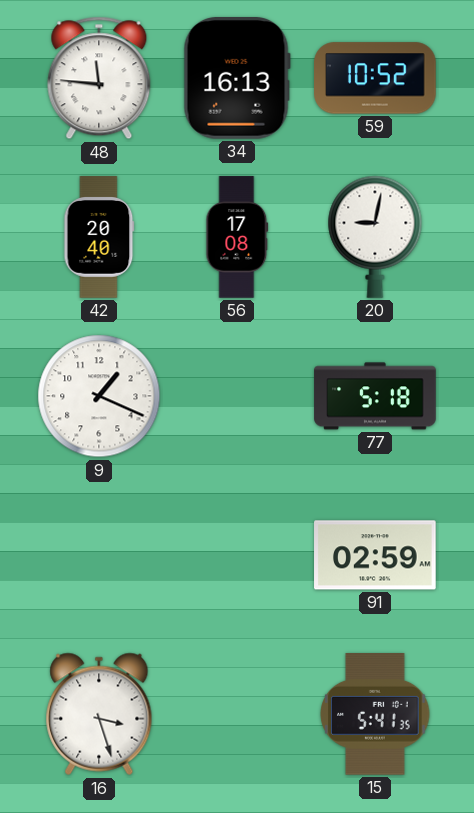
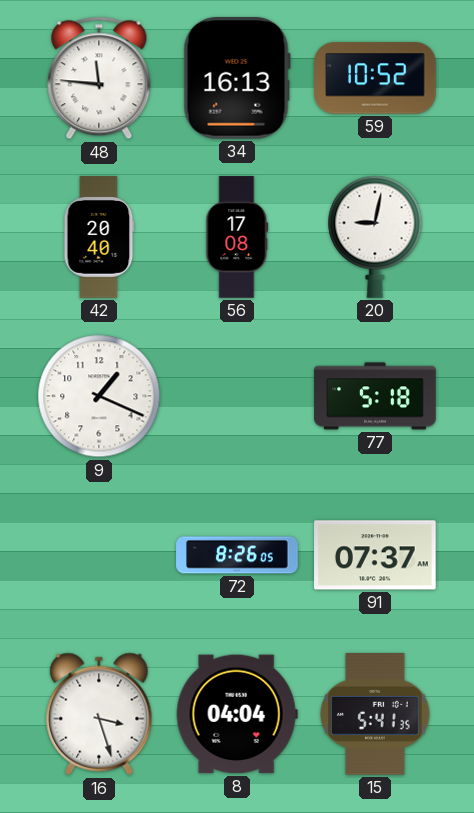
72: none -> 8:26
91: 02:59 -> 07:37
8: none -> 04:04
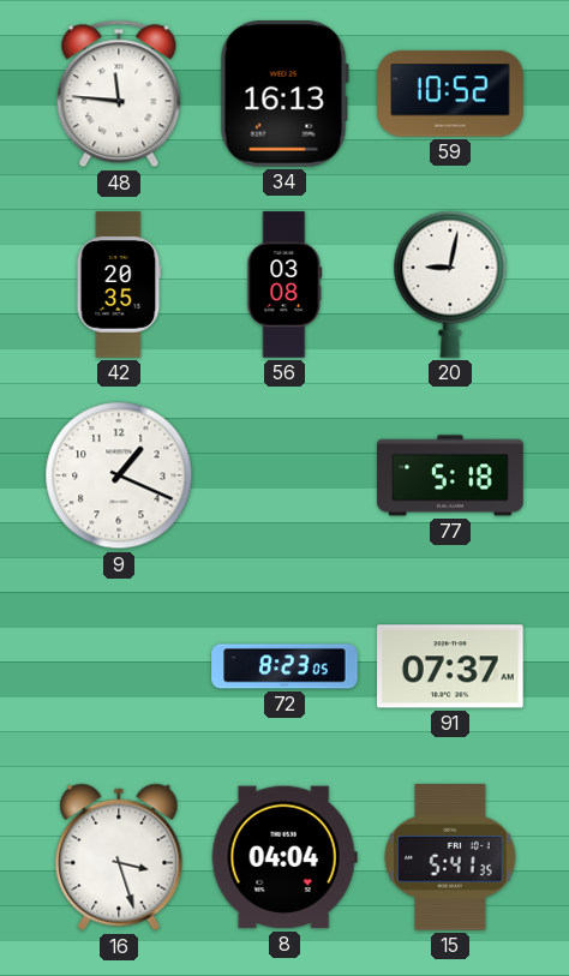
42: 20:40 -> 20:35
56: 17:08 -> 03:08
72: 8:26 -> 8:23
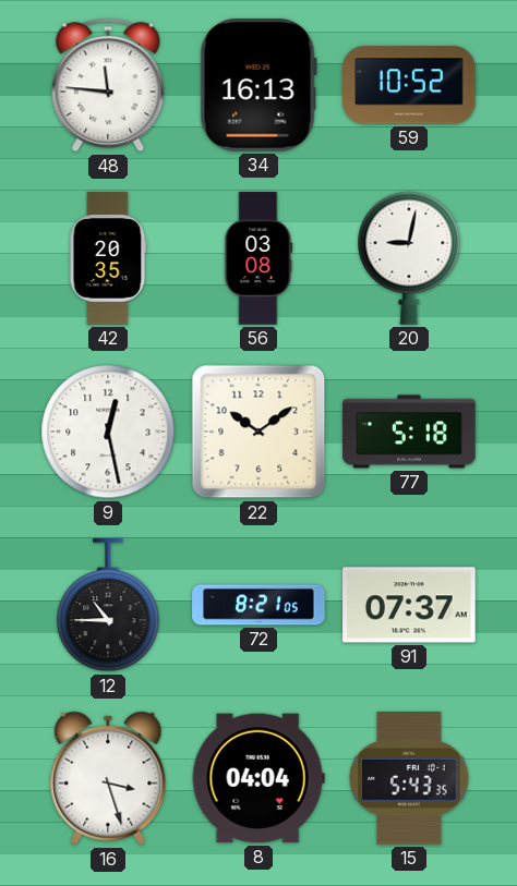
9: 1:19 -> 12:28
22: none -> 10:09
12: none -> 10:45
72: 8:23 -> 8:21
15: 5:41 -> 5:43
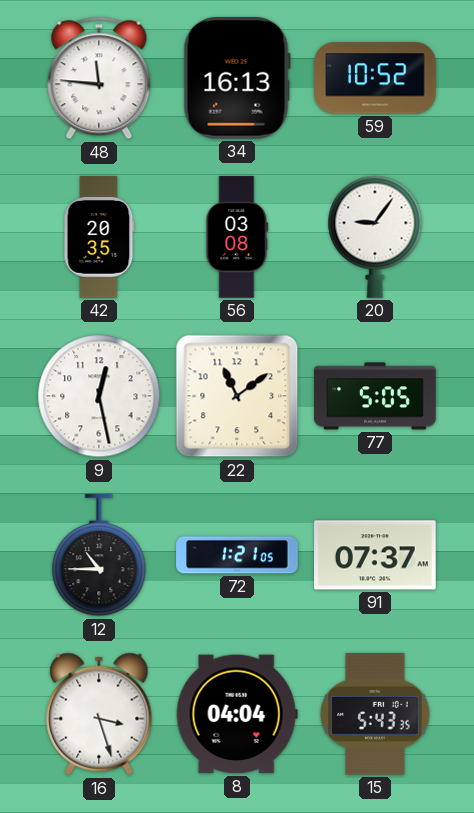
20: 9:02 -> 9:06
22: 10:09 -> 11:09
77: 5:18 -> 5:05
72: 8:21 -> 1:21
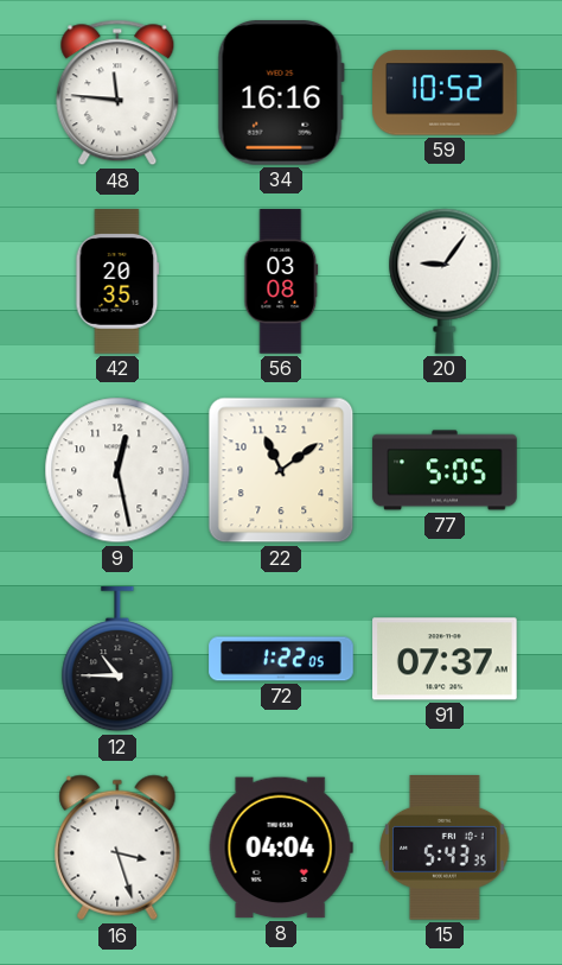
34: 16:13 -> 16:16
72: 1:21 -> 1:22
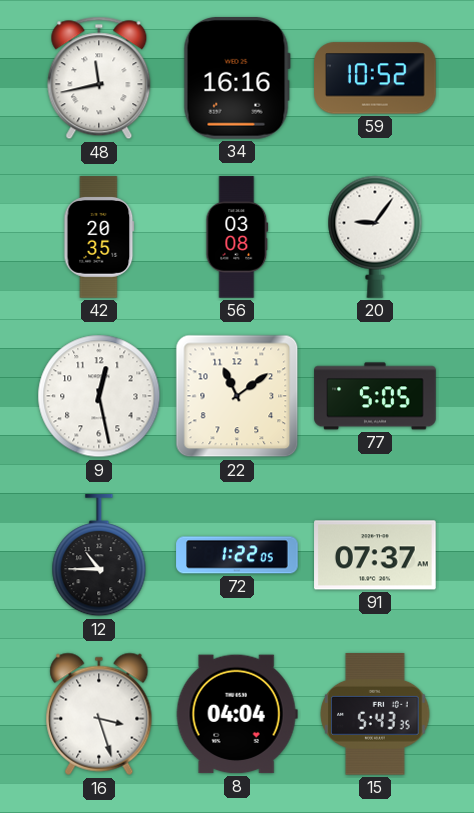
48: 11:46 -> 11:43
